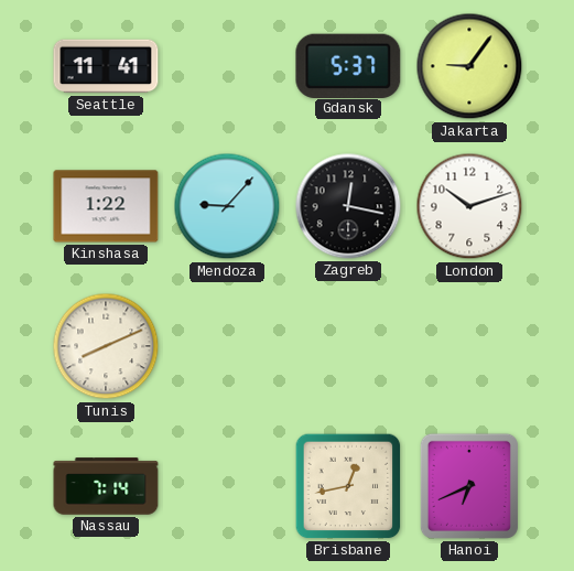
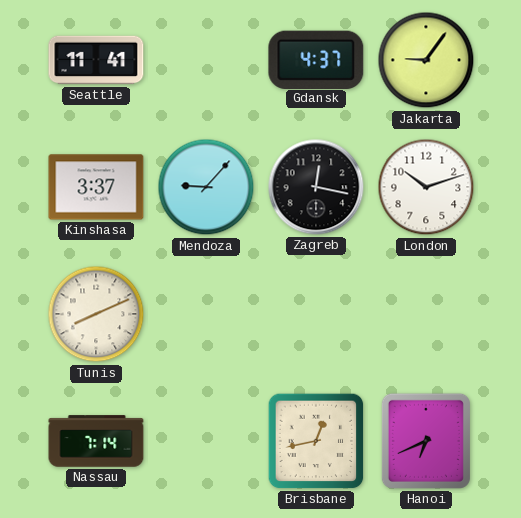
Gdansk: 5:37 -> 4:37
Kinshasa: 1:22 -> 3:37
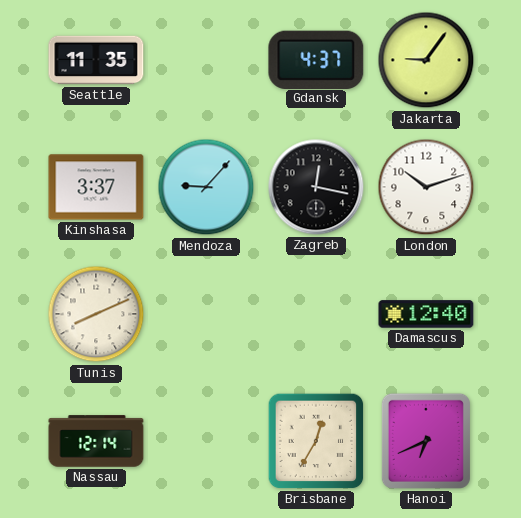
Seattle: 11:41 -> 11:35
Damascus: none -> 12:40
Nassau: 7:14 -> 12:14
Brisbane: 12:43 -> 12:35
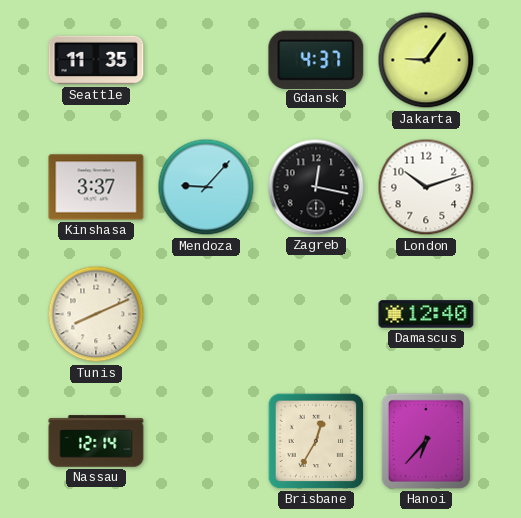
Hanoi: 6:41 -> 6:37
